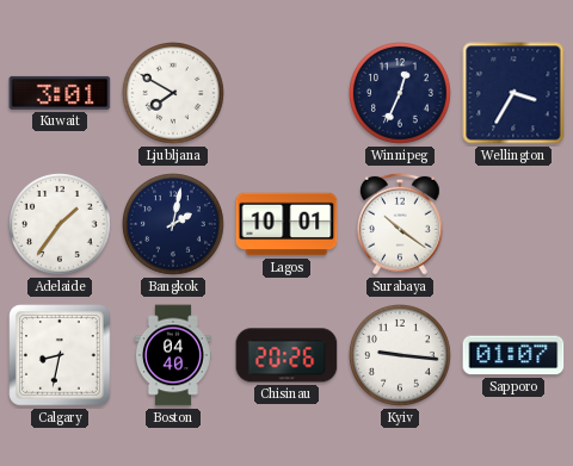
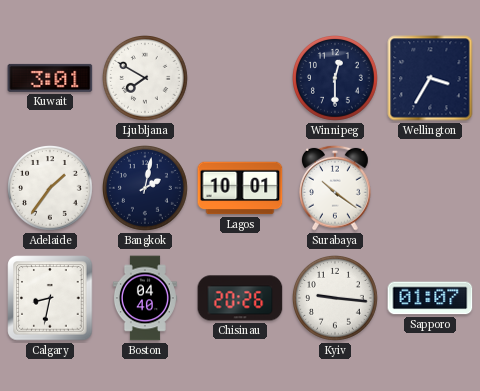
Winnipeg: 12:34 -> 12:30
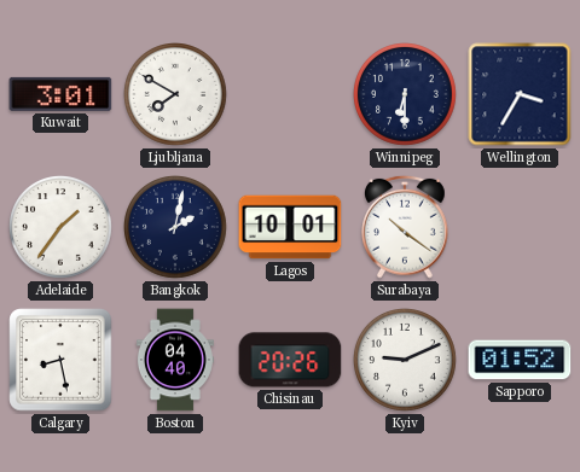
Winnipeg: 12:30 -> 6:30
Calgary: 8:32 -> 8:28
Kyiv: 9:16 -> 9:11
Sapporo: 01:07 -> 01:52
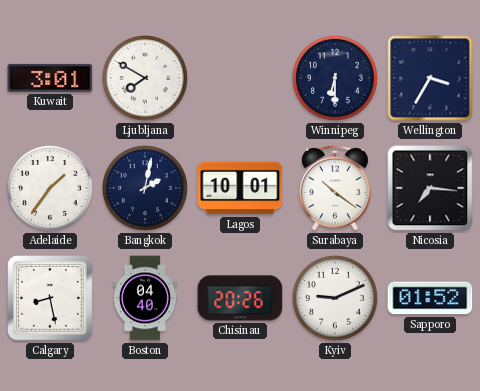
Nicosia: none -> 7:16
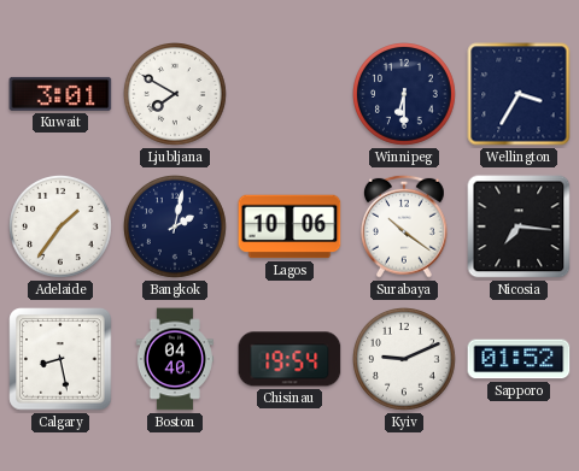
Lagos: 10:01 -> 10:06
Chisinau: 20:26 -> 19:54
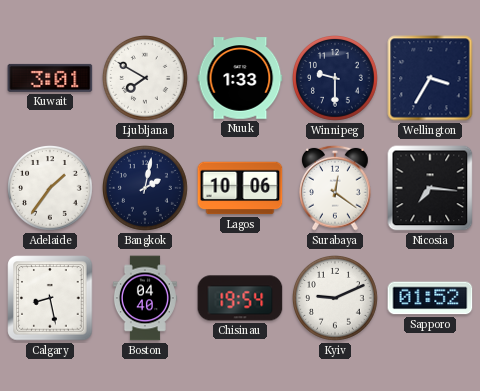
Nuuk: none -> 1:33
Winnipeg: 6:30 -> 9:30
Surabaya: 10:21 -> 12:21
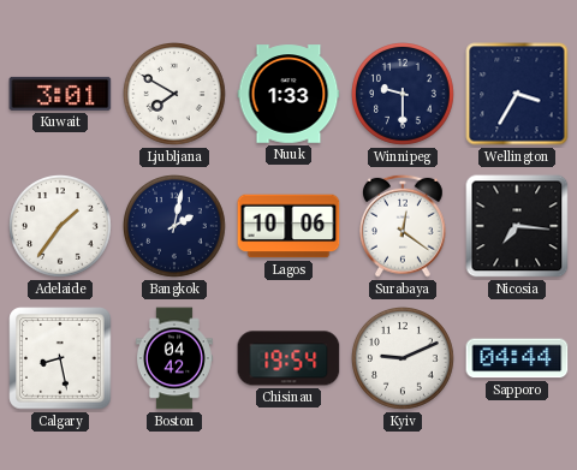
Boston: 04:40 -> 04:42
Sapporo: 01:52 -> 04:44
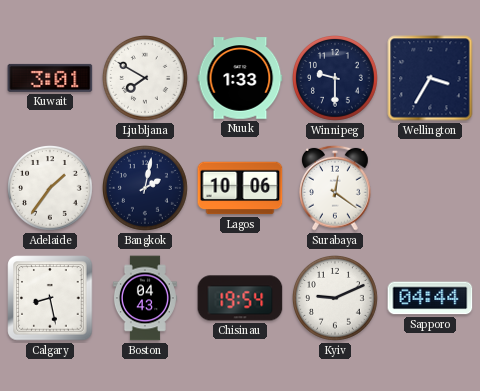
Nicosia: 7:16 -> none
Boston: 04:42 -> 04:43
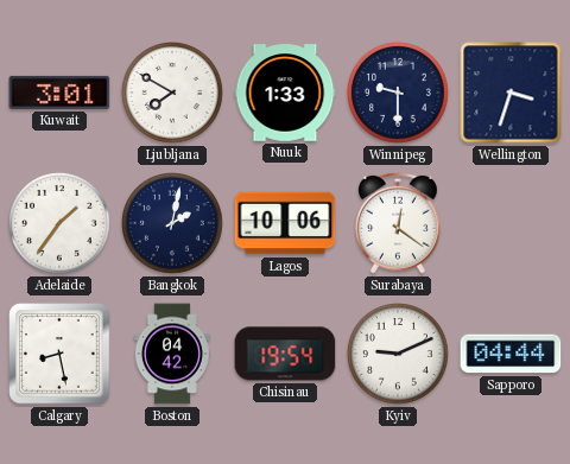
Wellington: 3:35 -> 3:33
Boston: 04:43 -> 04:42
